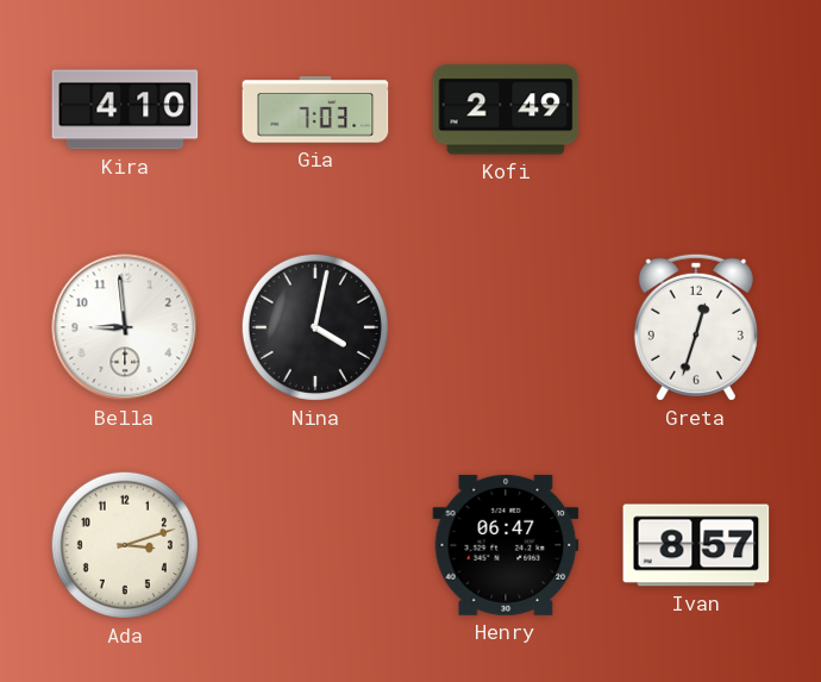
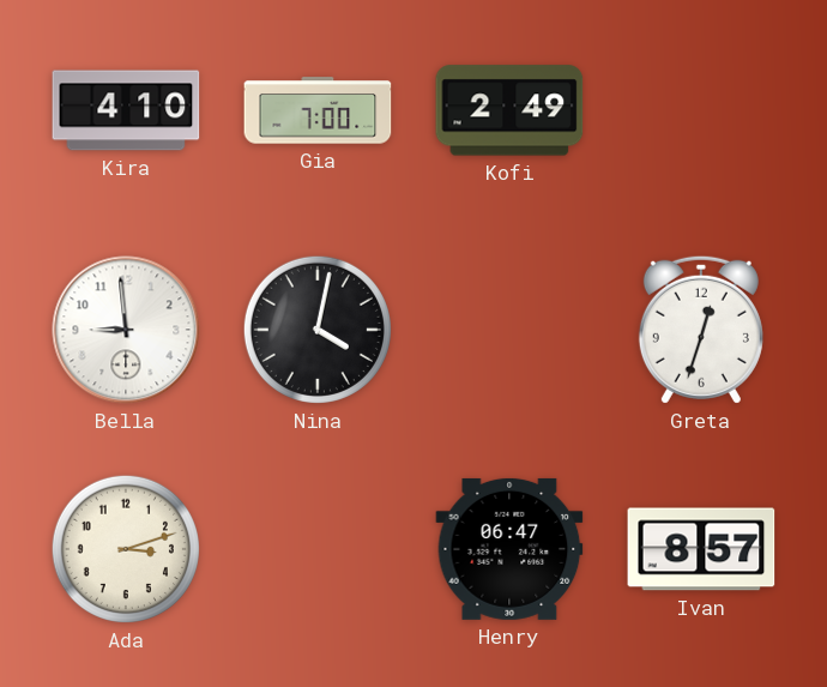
Gia: 7:03 -> 7:00
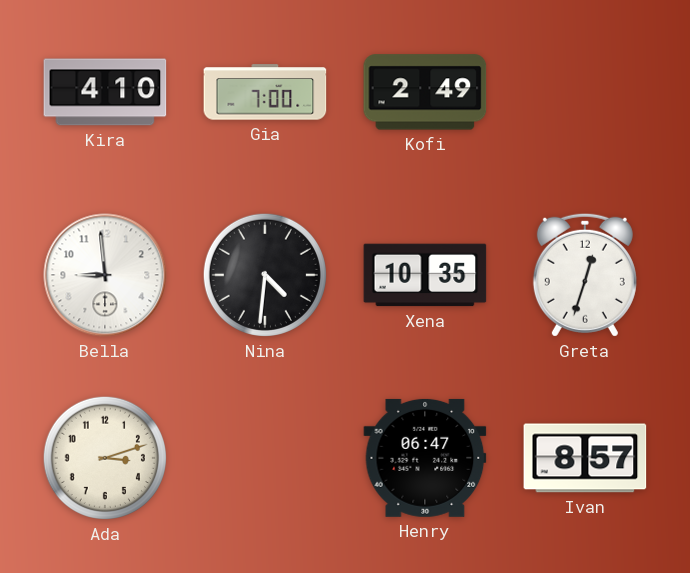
Nina: 4:02 -> 4:31
Xena: none -> 10:35
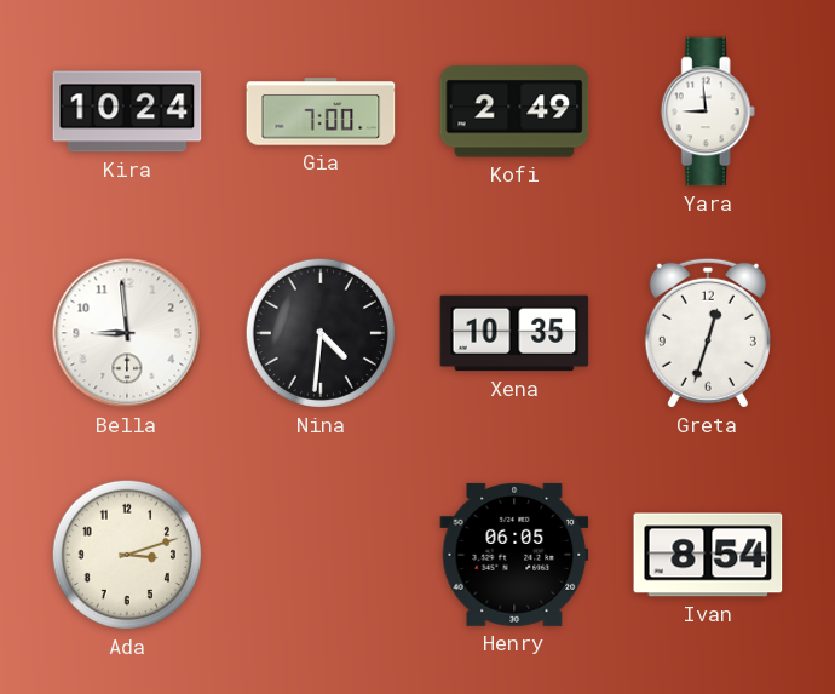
Kira: 4:10 -> 10:24
Yara: none -> 8:59
Henry: 06:47 -> 06:05
Ivan: 8:57 -> 8:54
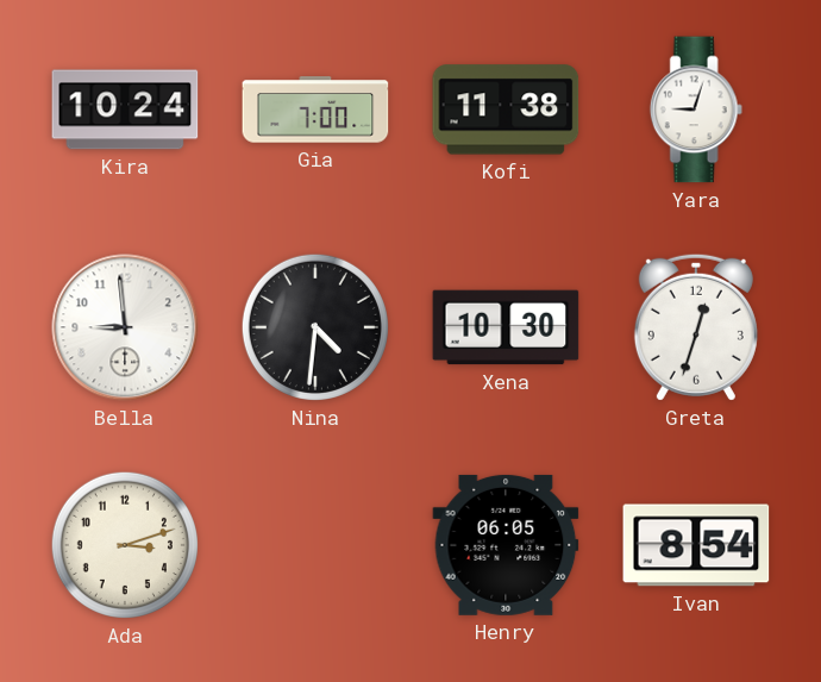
Kofi: 2:49 -> 11:38
Yara: 8:59 -> 9:03
Xena: 10:35 -> 10:30
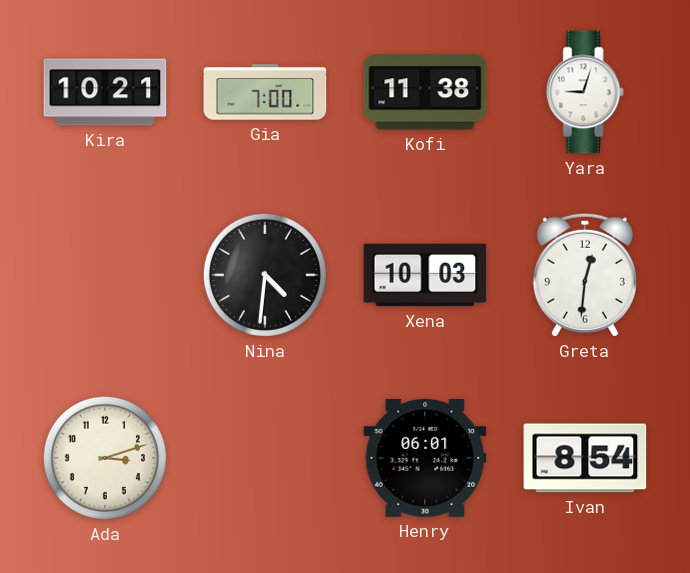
Kira: 10:24 -> 10:21
Bella: 8:59 -> none
Xena: 10:30 -> 10:03
Greta: 12:33 -> 12:31
Henry: 06:05 -> 06:01
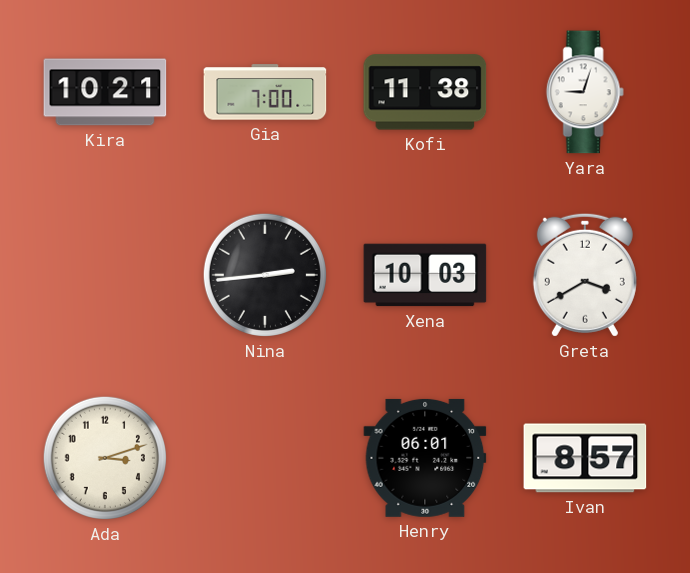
Nina: 4:31 -> 2:44
Greta: 12:31 -> 3:40
Ivan: 8:54 -> 8:57
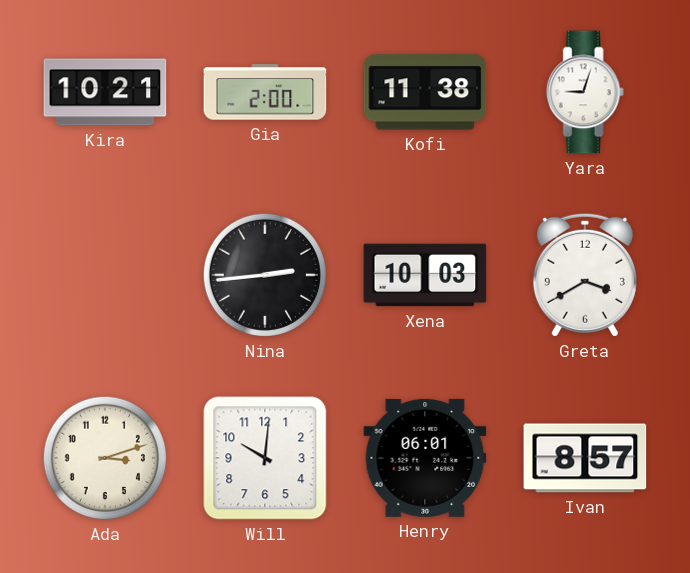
Gia: 7:00 -> 2:00
Will: none -> 10:01
